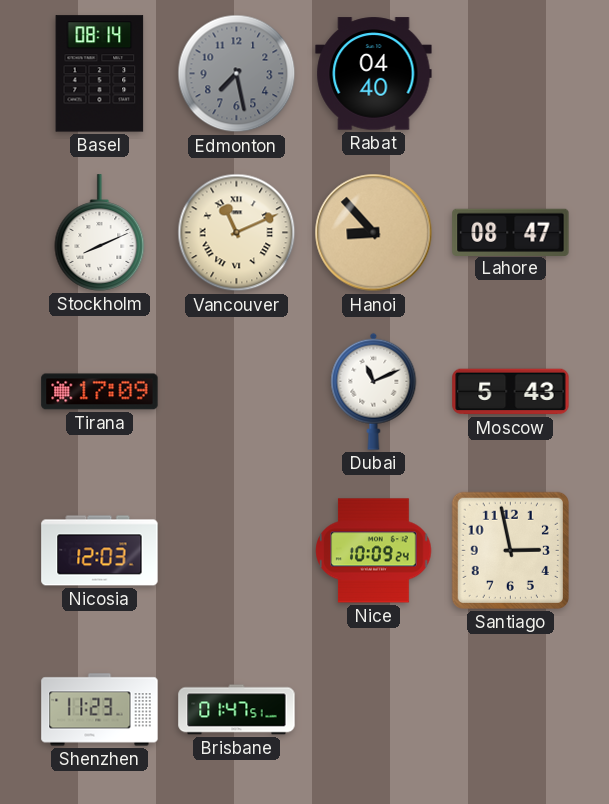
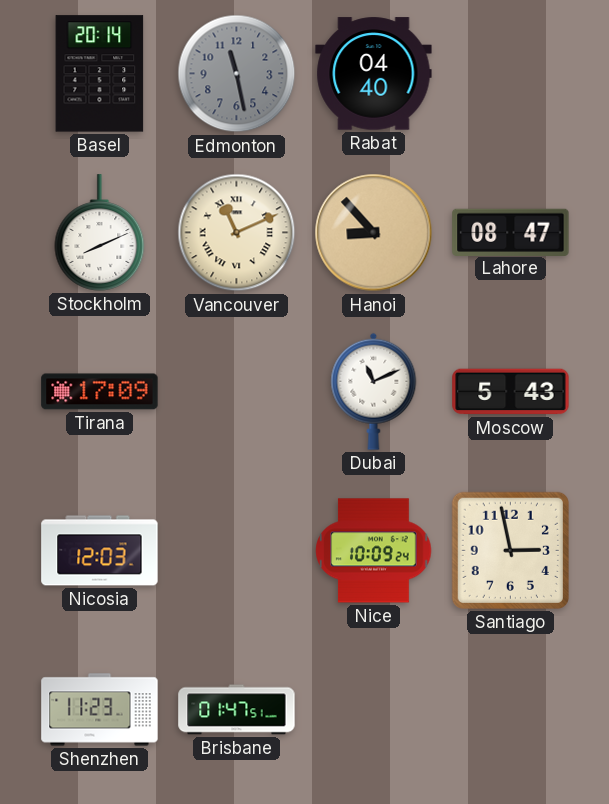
Basel: 08:14 -> 20:14
Edmonton: 7:28 -> 11:28
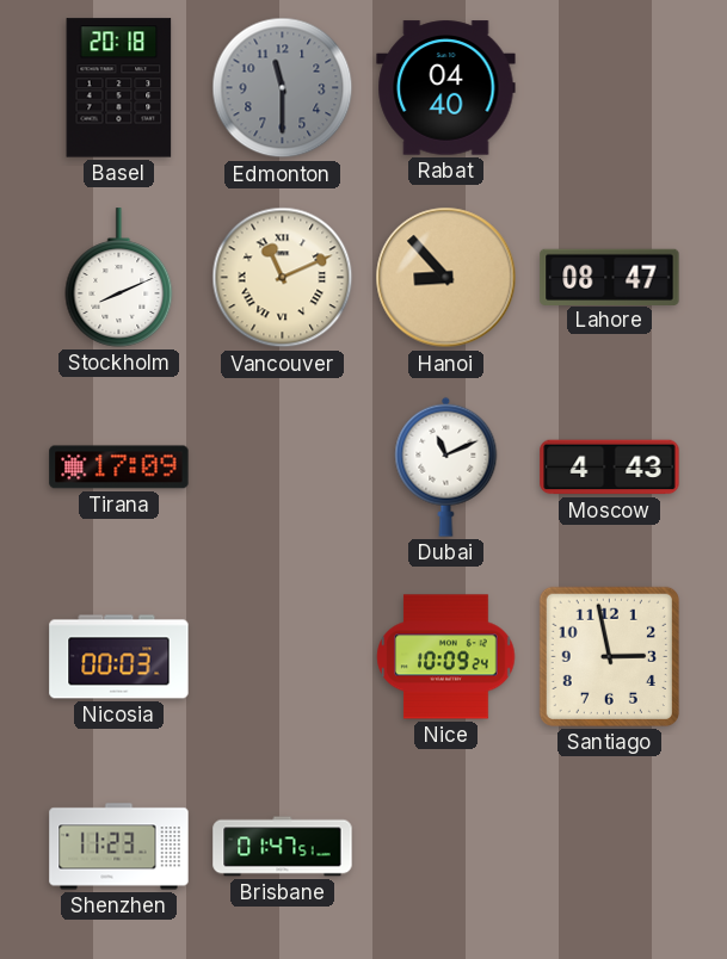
Basel: 20:14 -> 20:18
Edmonton: 11:28 -> 11:30
Moscow: 5:43 -> 4:43
Nicosia: 12:03 -> 00:03
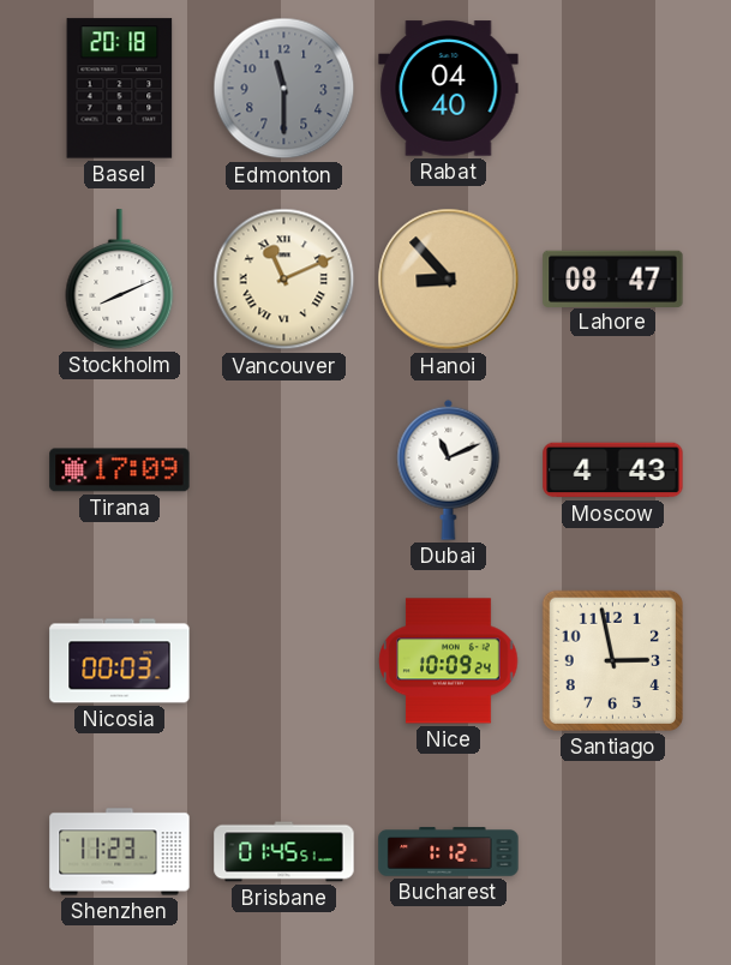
Brisbane: 01:47 -> 01:45
Bucharest: none -> 1:12
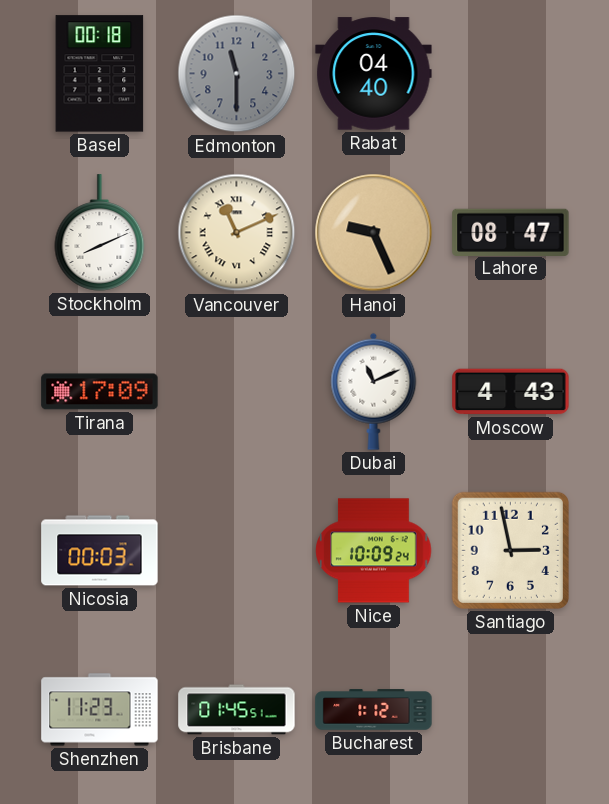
Basel: 20:18 -> 00:18
Hanoi: 8:53 -> 9:26
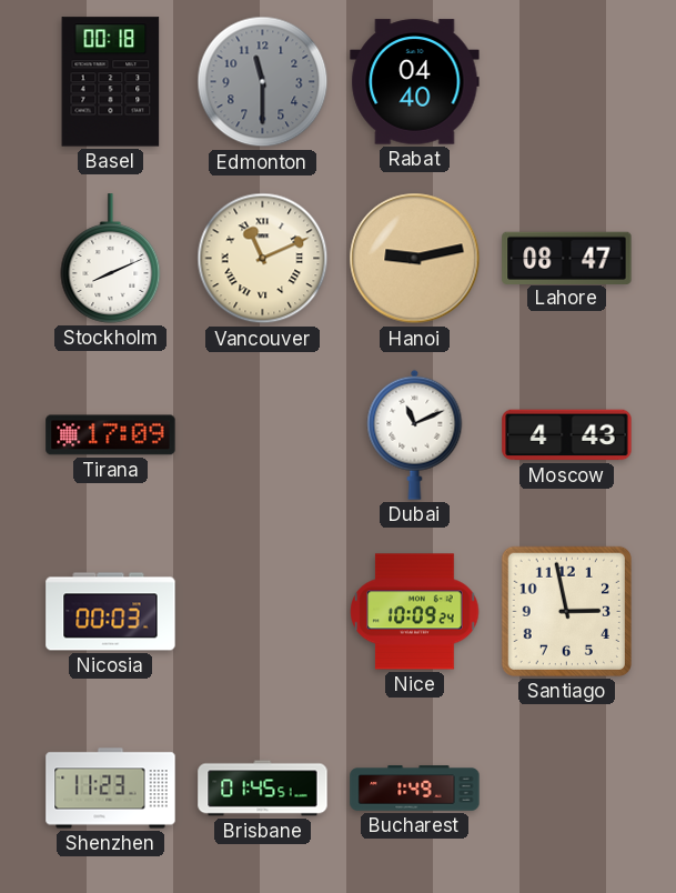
Hanoi: 9:26 -> 9:13
Bucharest: 1:12 -> 1:49
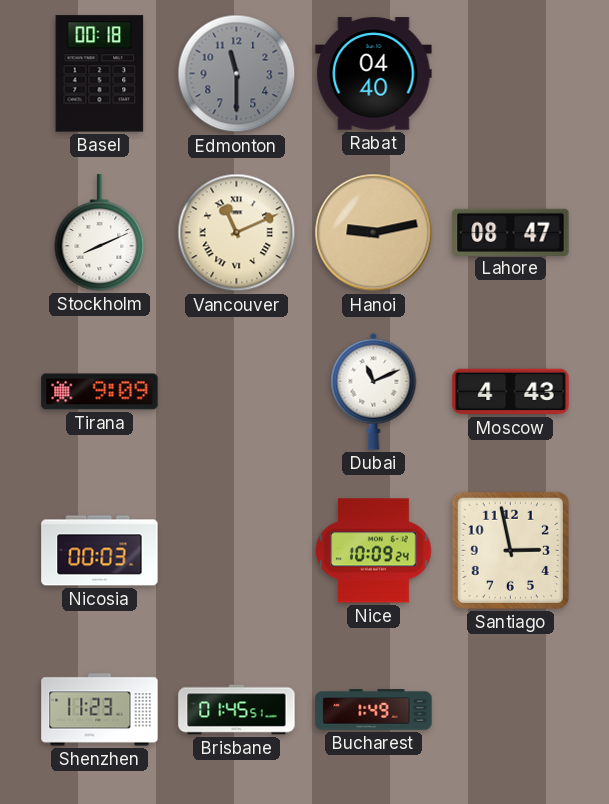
Tirana: 17:09 -> 9:09
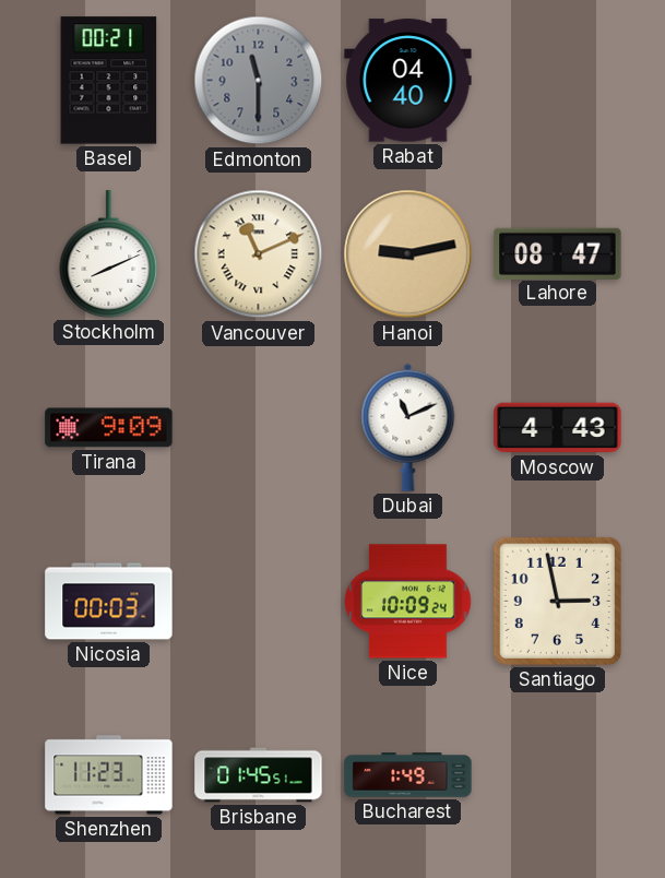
Basel: 00:18 -> 00:21
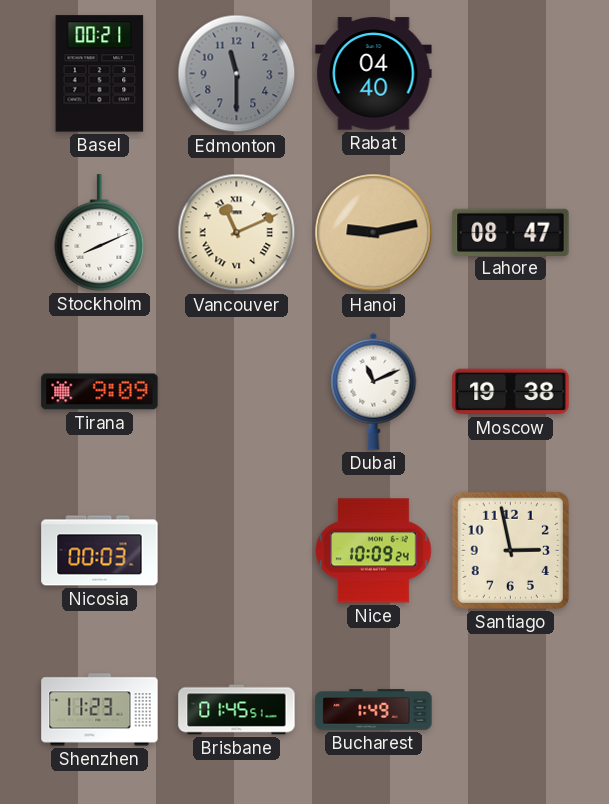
Moscow: 4:43 -> 19:38
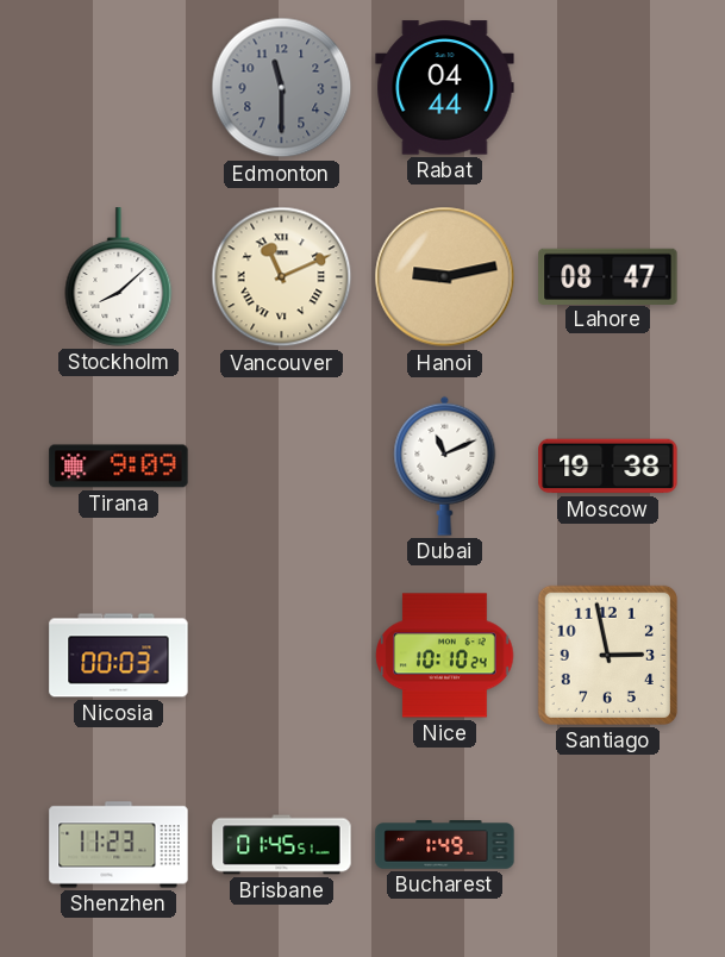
Basel: 00:21 -> none
Rabat: 04:40 -> 04:44
Stockholm: 8:11 -> 8:08
Nice: 10:09 -> 10:10
